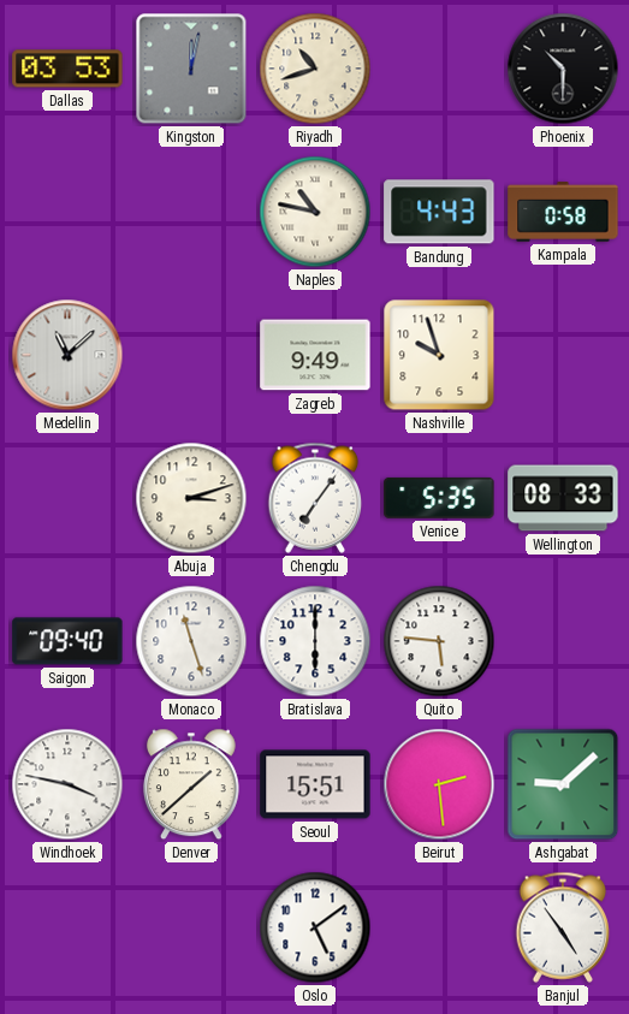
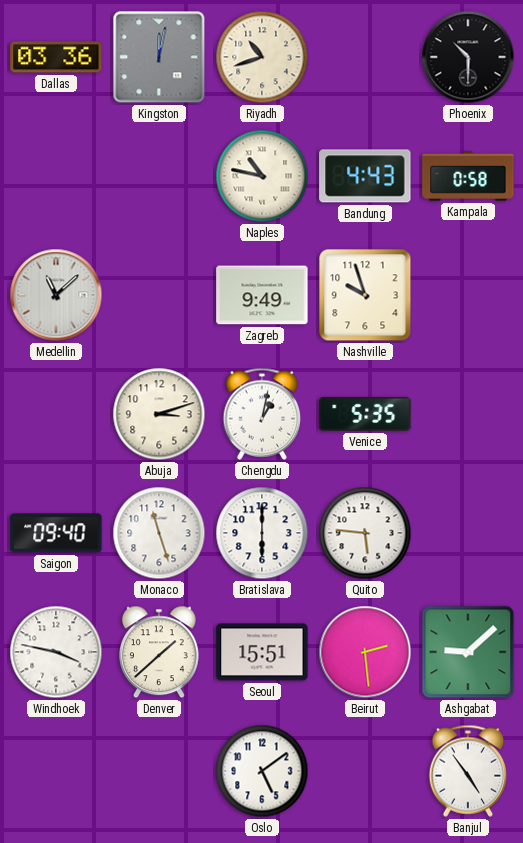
Dallas: 03:53 -> 03:36
Chengdu: 7:06 -> 1:02
Wellington: 08:33 -> none
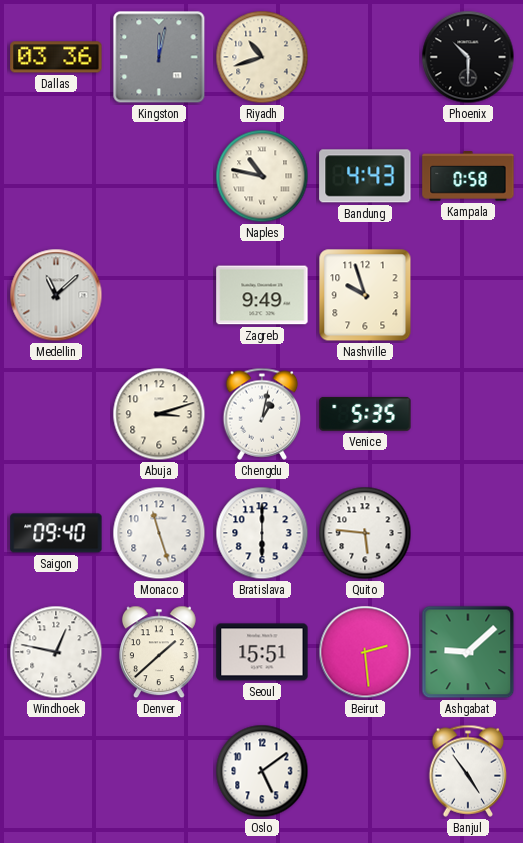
Windhoek: 3:47 -> 12:47
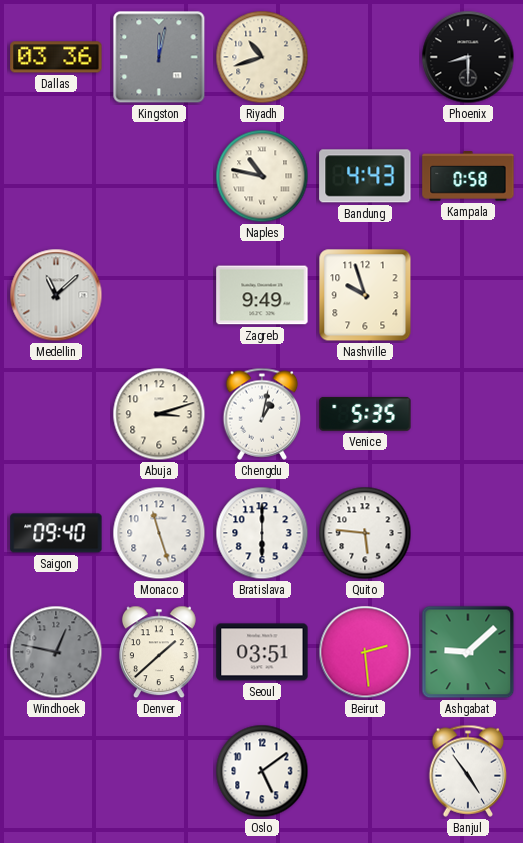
Phoenix: 10:30 -> 8:30
Windhoek dial: white -> grey
Seoul: 15:51 -> 03:51
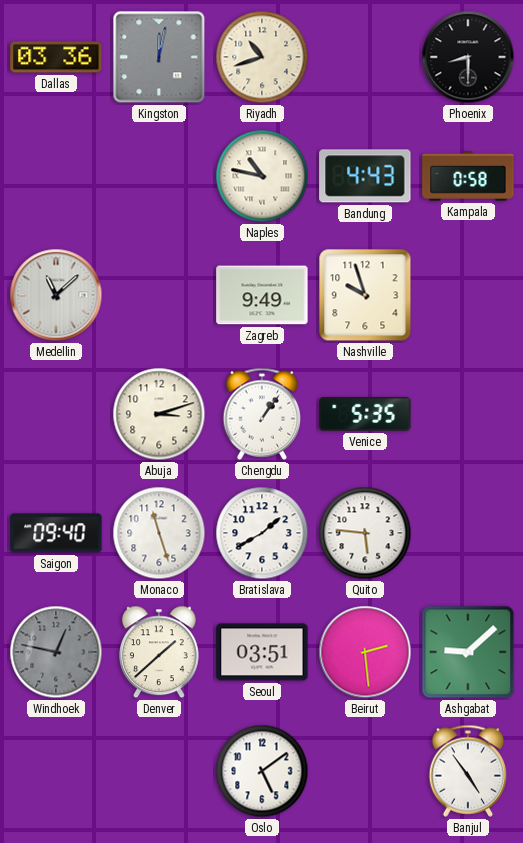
Chengdu: 1:02 -> 1:06
Bratislava: 6:00 -> 1:40
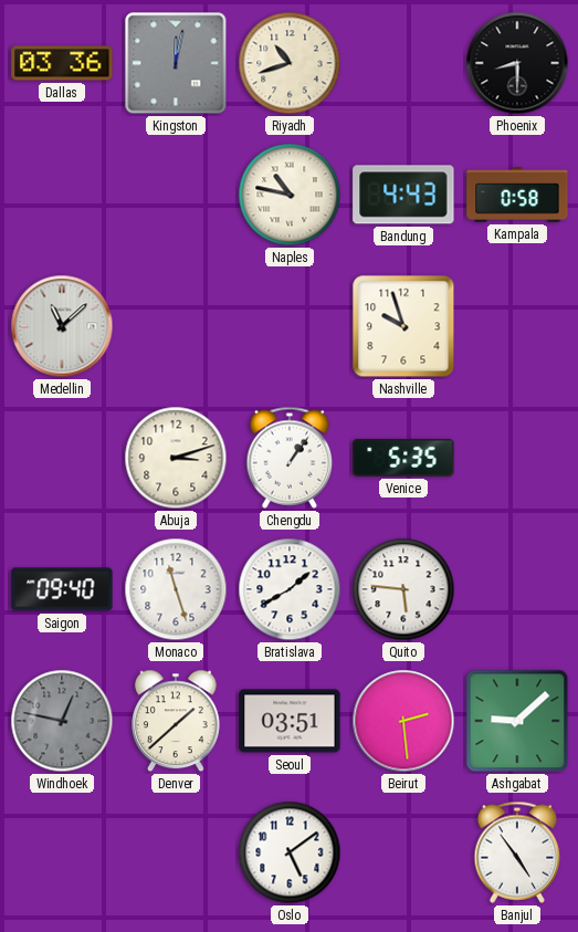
Zagreb: 9:49 -> none
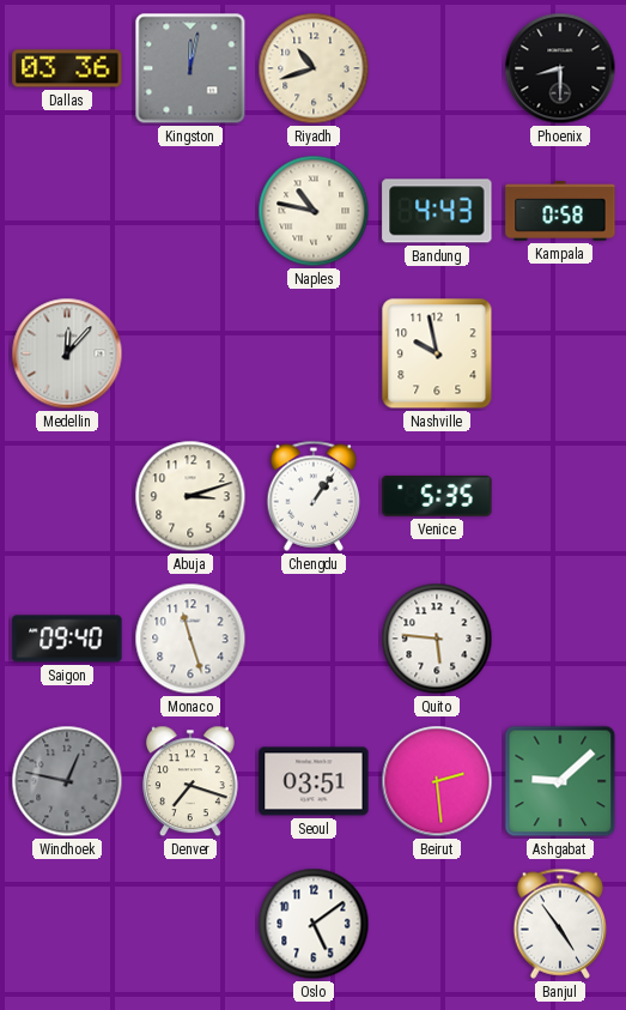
Medellin: 11:08 -> 12:07
Nashville: 9:57 -> 9:58
Bratislava: 1:40 -> none
Denver: 1:38 -> 7:18
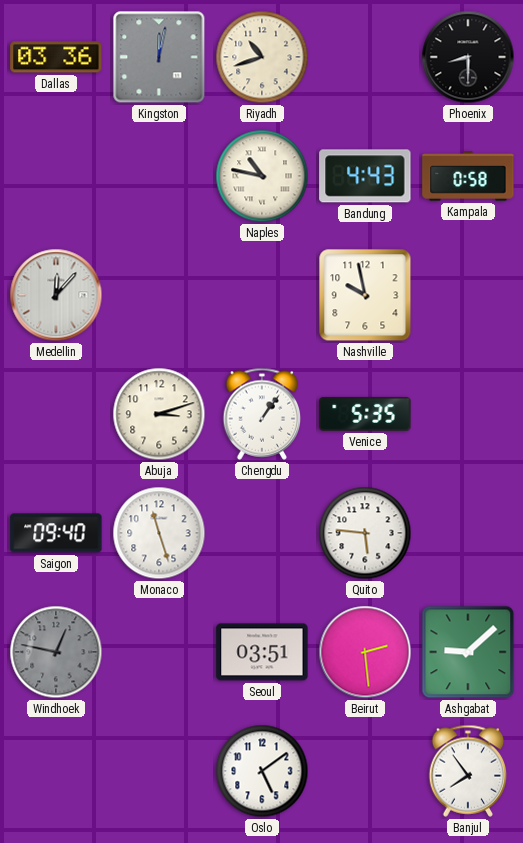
Denver: 7:18 -> none
Banjul: 4:54 -> 7:54
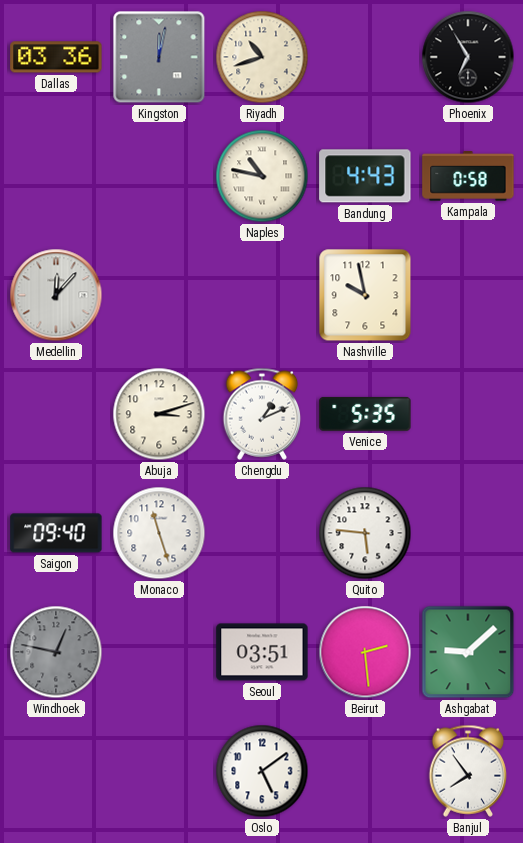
Phoenix: 8:30 -> 6:55
Chengdu: 1:06 -> 1:11
